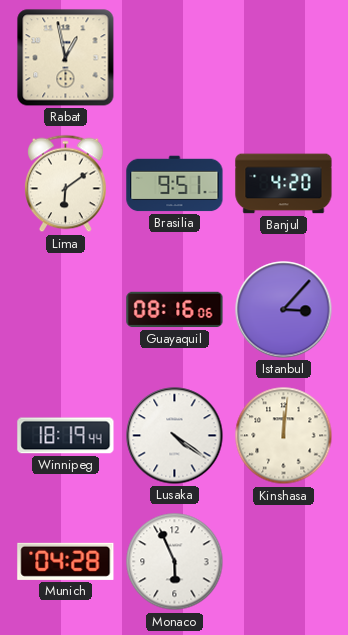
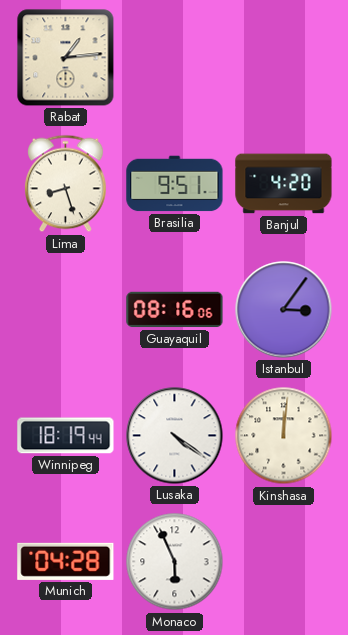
Rabat: 12:58 -> 1:14
Lima: 6:09 -> 8:27
Istanbul: 3:07 -> 3:06
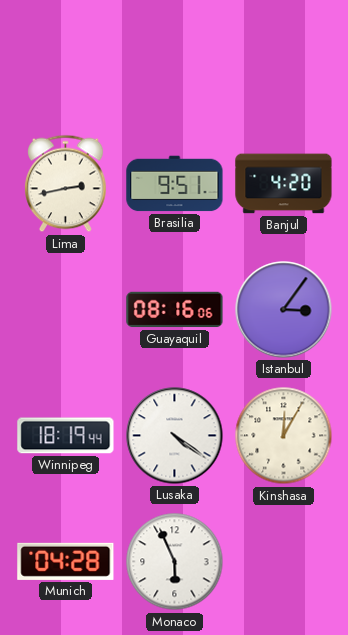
Rabat: 1:14 -> none
Lima: 8:27 -> 2:43
Kinshasa: 12:01 -> 12:05
